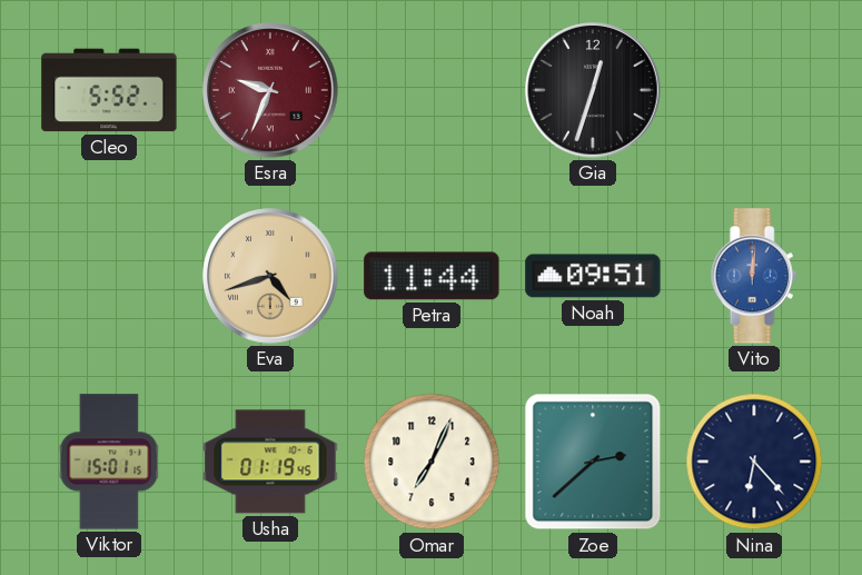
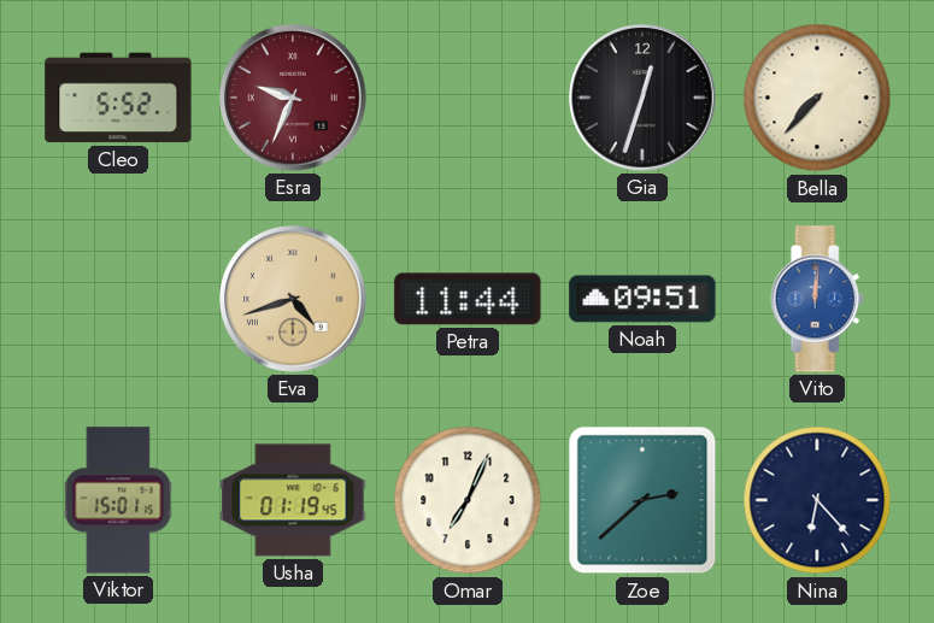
Bella: none -> 7:37
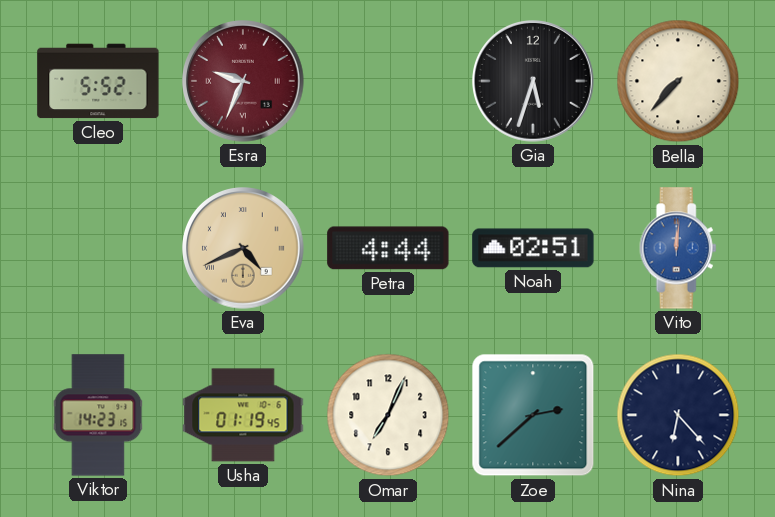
Gia: 12:33 -> 5:33
Eva: 4:42 -> 4:41
Petra: 11:44 -> 4:44
Noah: 09:51 -> 02:51
Viktor: 15:01 -> 14:23
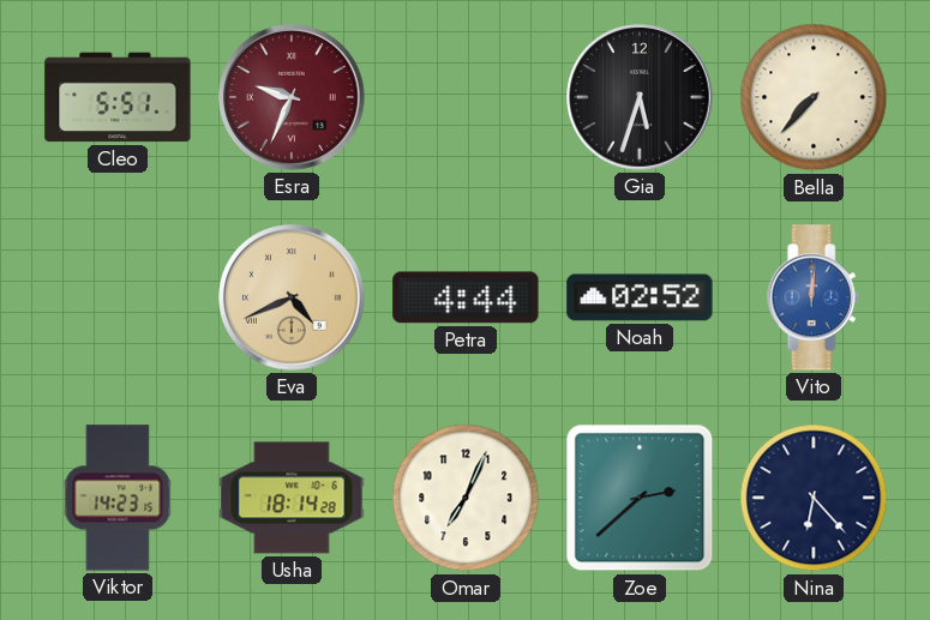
Cleo: 5:52 -> 5:51
Noah: 02:51 -> 02:52
Usha: 01:19 -> 18:14
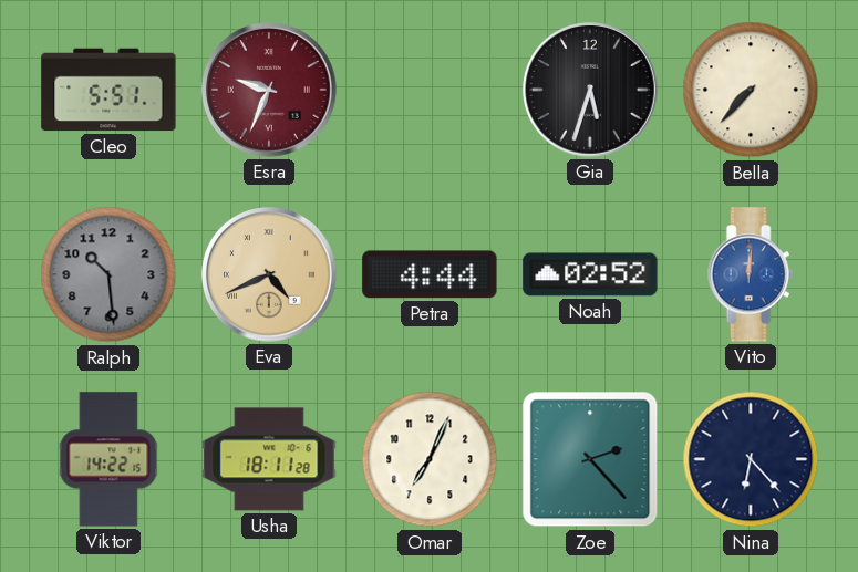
Ralph: none -> 10:29
Viktor: 14:23 -> 14:22
Usha: 18:14 -> 18:11
Zoe: 2:38 -> 2:23
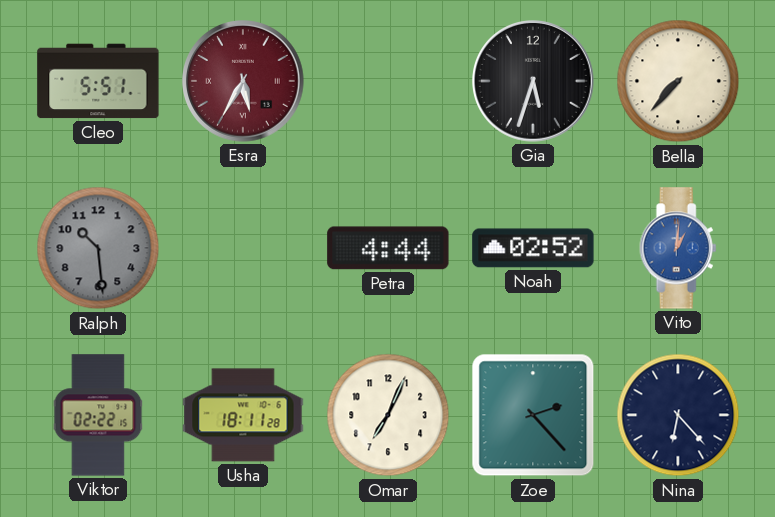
Esra: 9:34 -> 5:35
Eva: 4:41 -> none
Vito: 12:01 -> 1:01
Viktor: 14:22 -> 02:22
